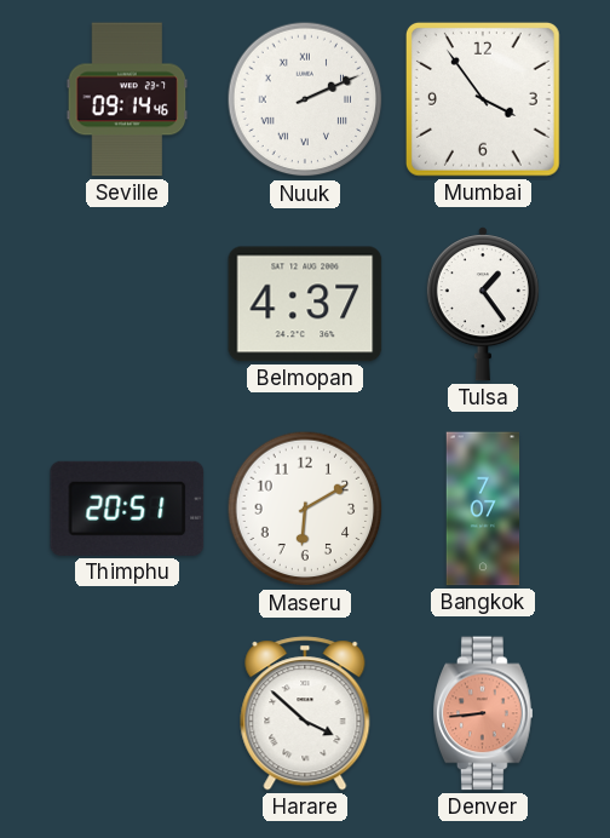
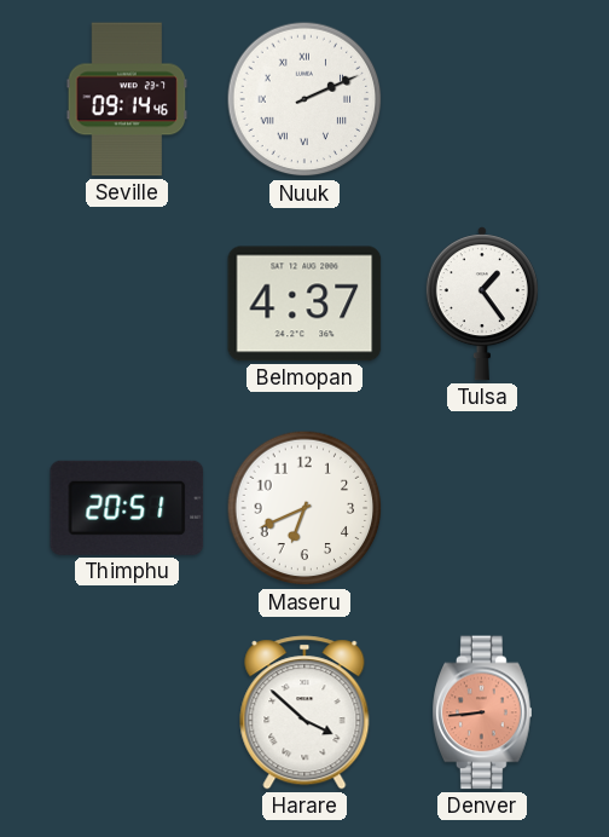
Mumbai: 3:54 -> none
Maseru: 6:10 -> 6:41
Bangkok: 7:07 -> none
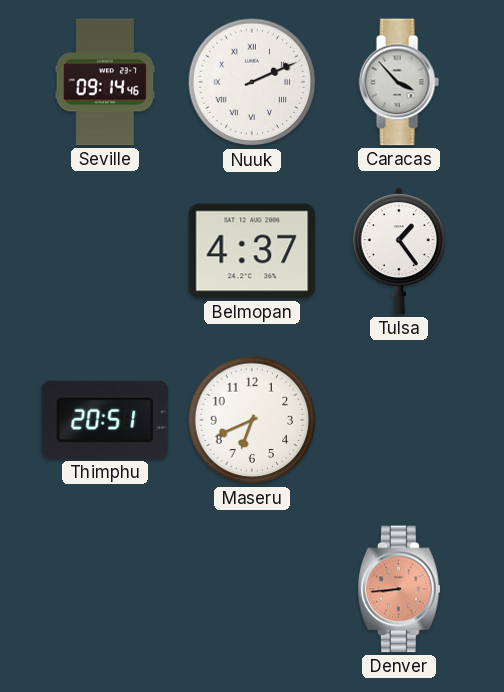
Caracas: none -> 3:53
Harare: 3:52 -> none
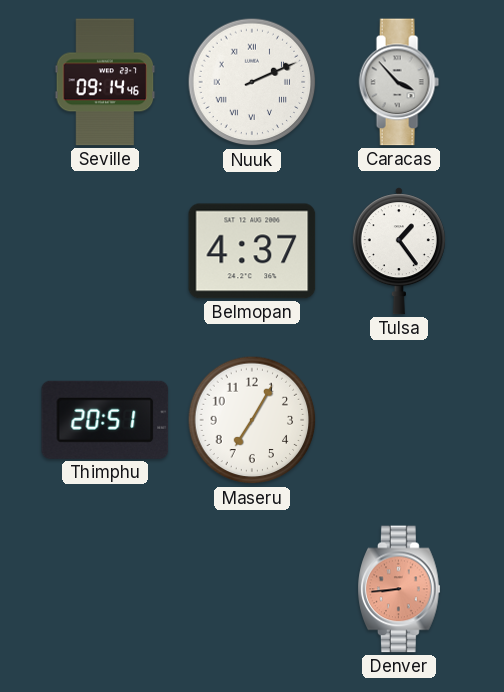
Maseru: 6:41 -> 7:05
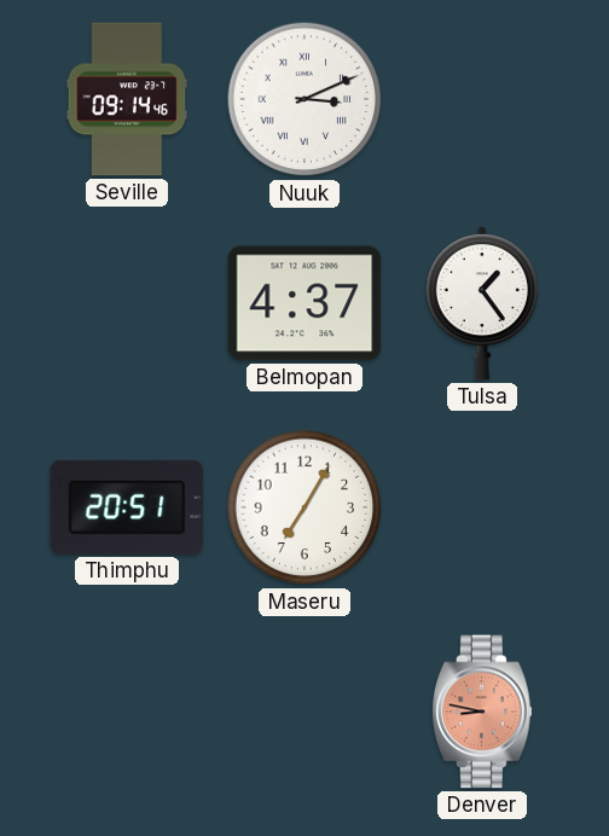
Nuuk: 2:11 -> 3:11
Caracas: 3:53 -> none
Denver: 8:44 -> 8:47
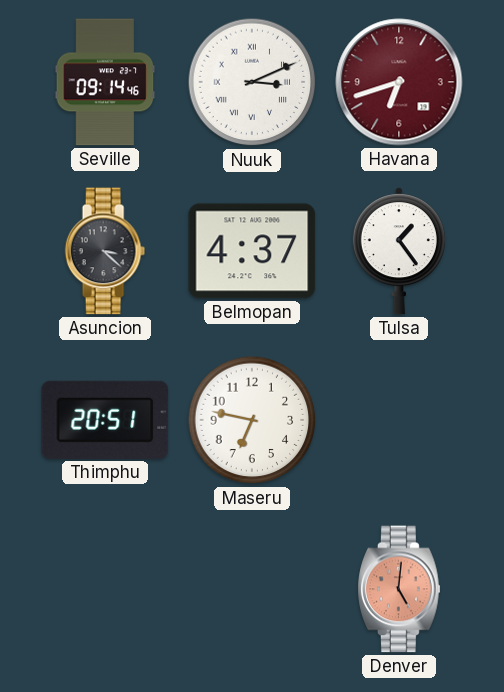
Havana: none -> 6:42
Asuncion: none -> 3:22
Maseru: 7:05 -> 6:47
Denver: 8:47 -> 5:01
